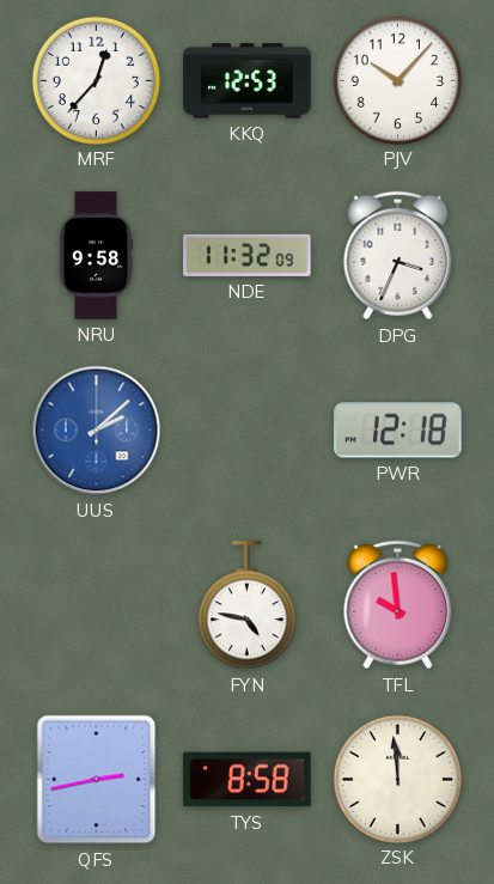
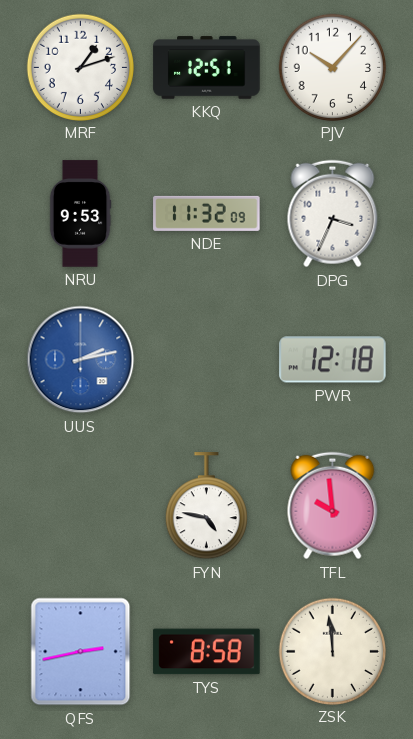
MRF: 12:37 -> 1:12
KKQ: 12:53 -> 12:51
NRU: 9:58 -> 9:53
UUS: 2:08 -> 2:13
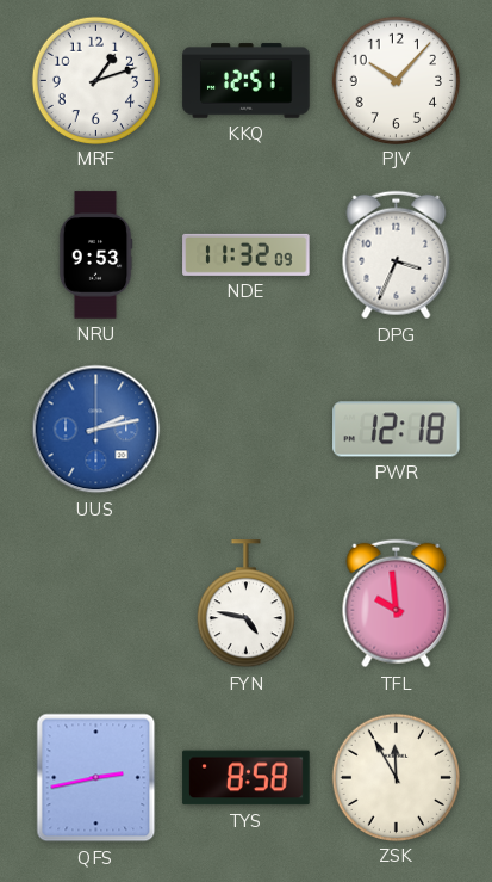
ZSK: 11:59 -> 11:55
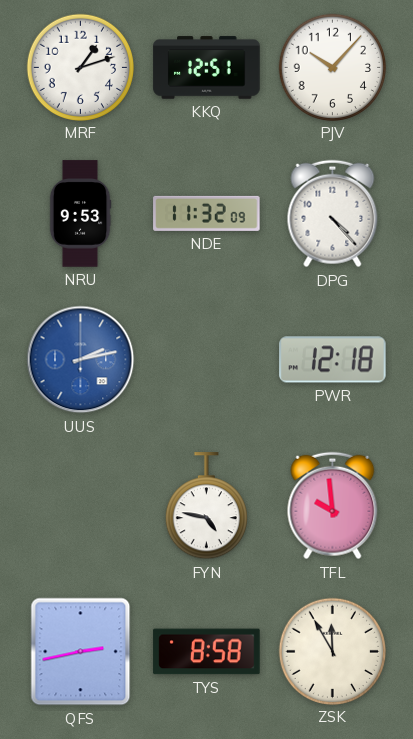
DPG: 3:34 -> 4:23
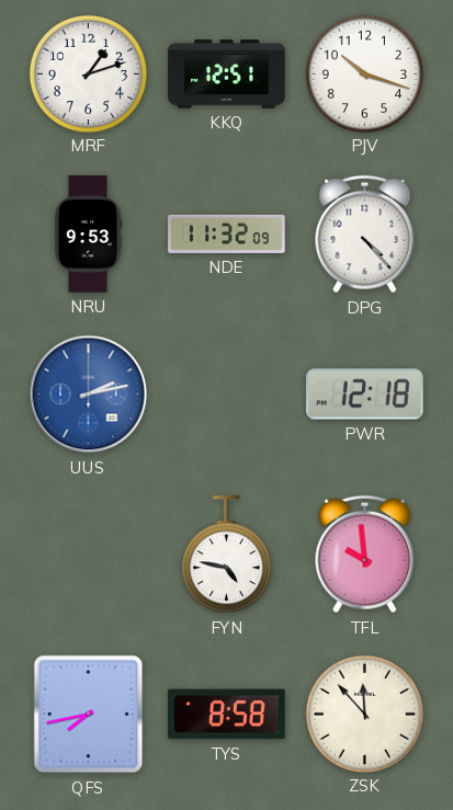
PJV: 10:07 -> 10:18
QFS: 2:43 -> 7:43
ZSK: 11:55 -> 11:53
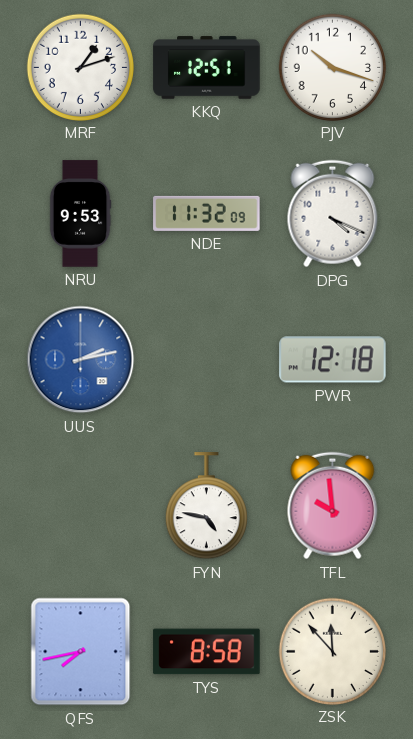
DPG: 4:23 -> 4:19
